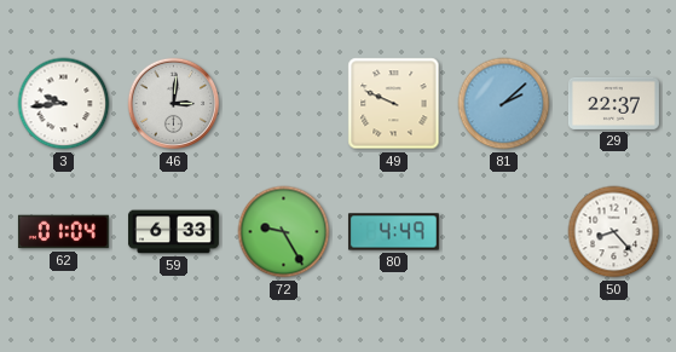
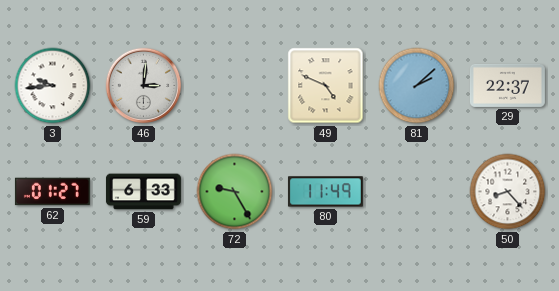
49: 9:49 -> 4:49
62: 01:04 -> 01:27
80: 4:49 -> 11:49
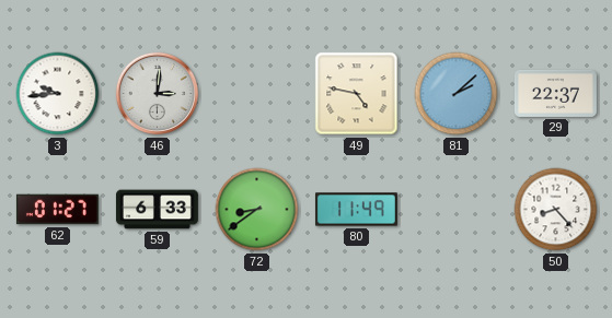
49: 4:49 -> 4:47
72: 9:25 -> 8:39
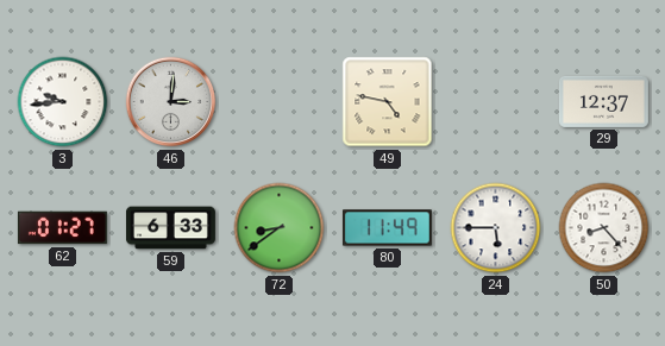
81: 2:08 -> none
29: 22:37 -> 12:37
24: none -> 5:45
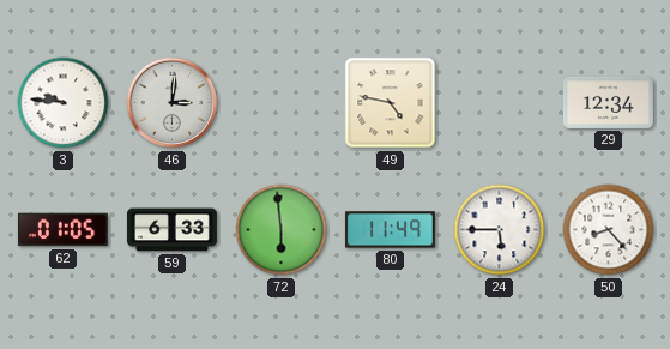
3: 9:44 -> 9:46
29: 12:37 -> 12:34
62: 01:27 -> 01:05
72: 8:39 -> 5:59
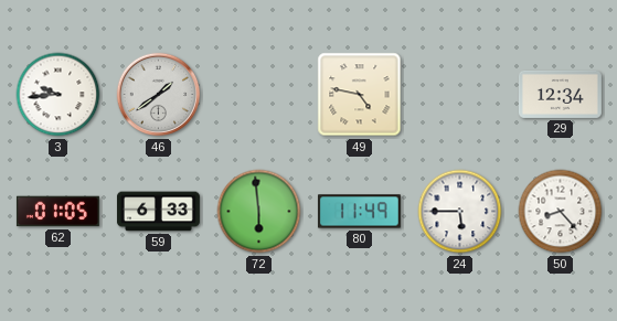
3: 9:46 -> 9:44
46: 3:01 -> 1:39
